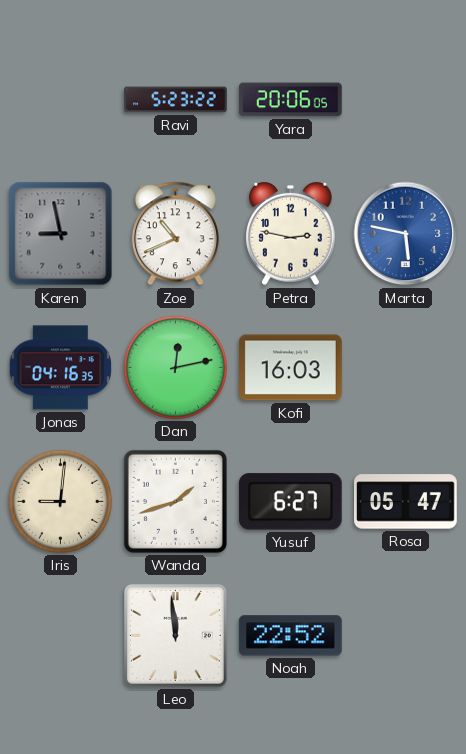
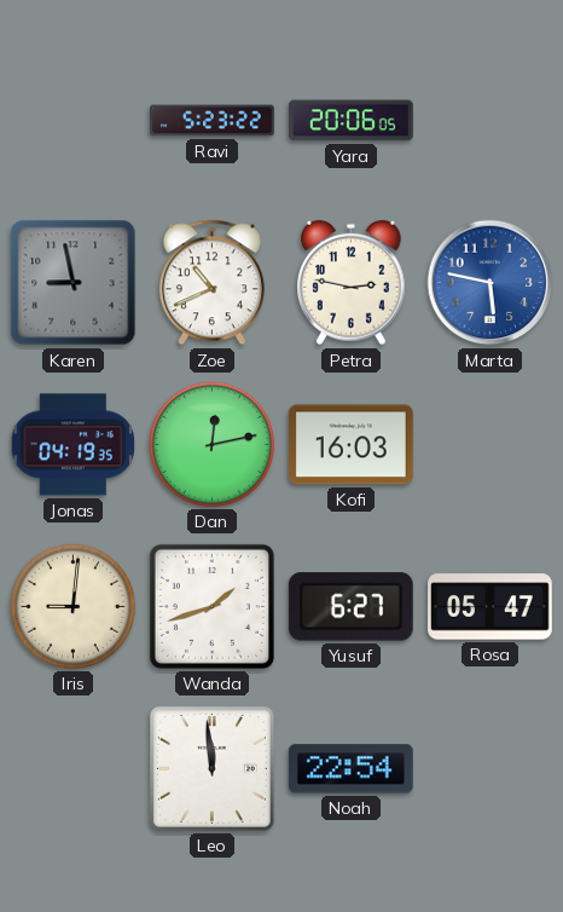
Jonas: 04:16 -> 04:19
Noah: 22:52 -> 22:54
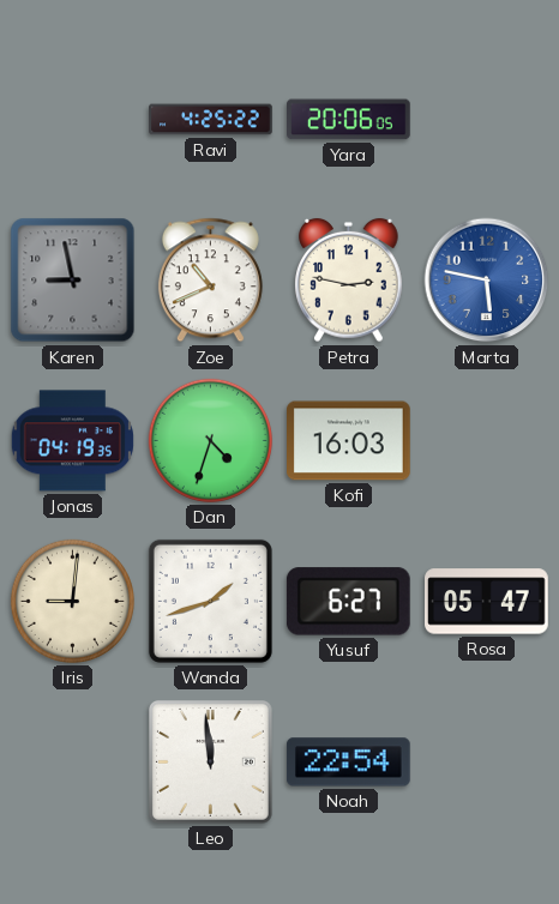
Ravi: 5:23 -> 4:25
Dan: 12:13 -> 4:33
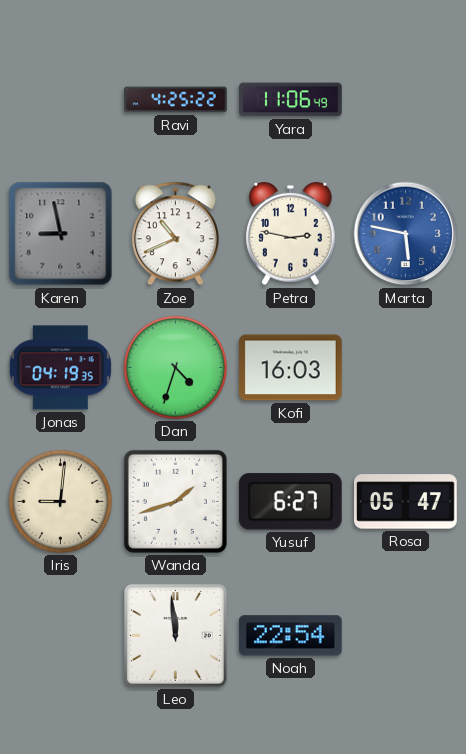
Yara: 20:06 -> 11:06
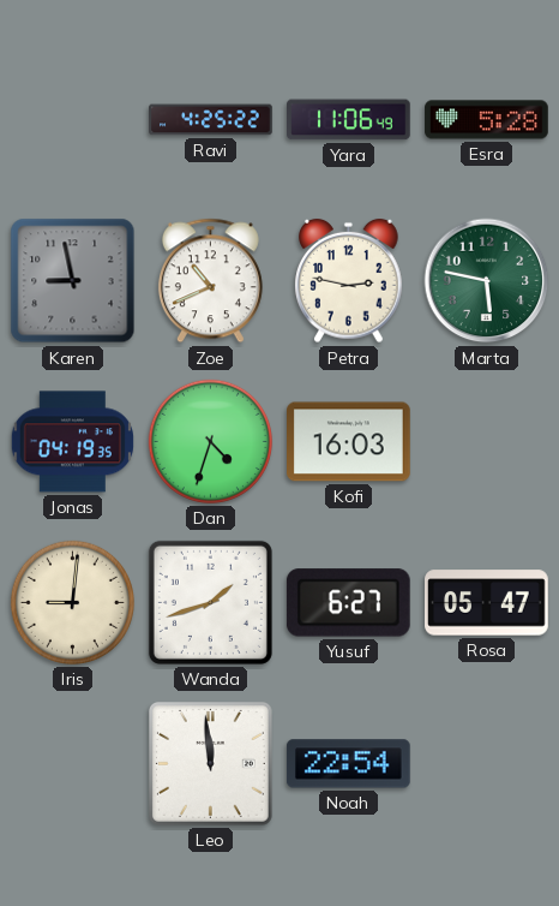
Esra: none -> 5:28
Marta dial: blue -> green
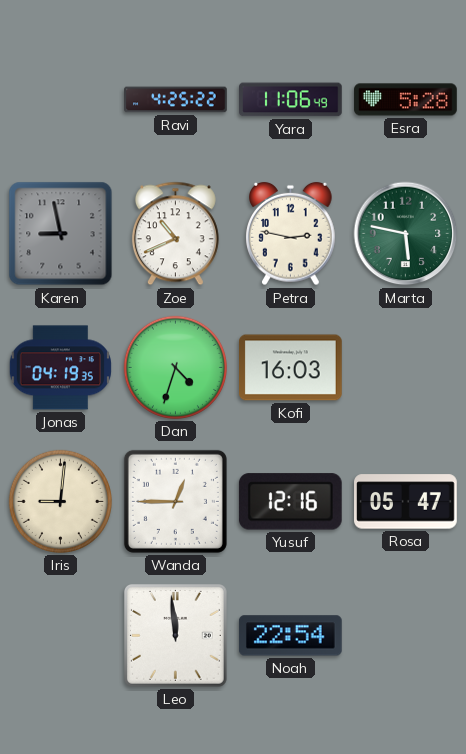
Wanda: 1:42 -> 12:45
Yusuf: 6:27 -> 12:16
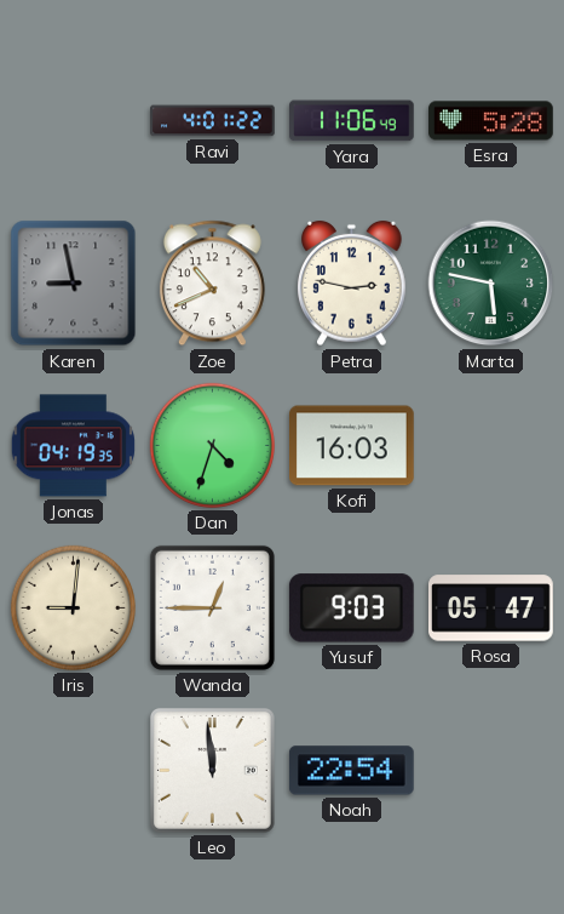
Ravi: 4:25 -> 4:01
Yusuf: 12:16 -> 9:03
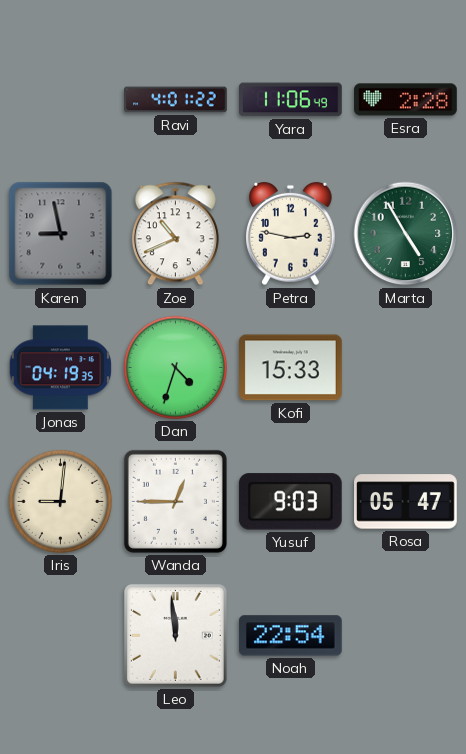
Esra: 5:28 -> 2:28
Marta: 5:47 -> 4:55
Kofi: 16:03 -> 15:33
